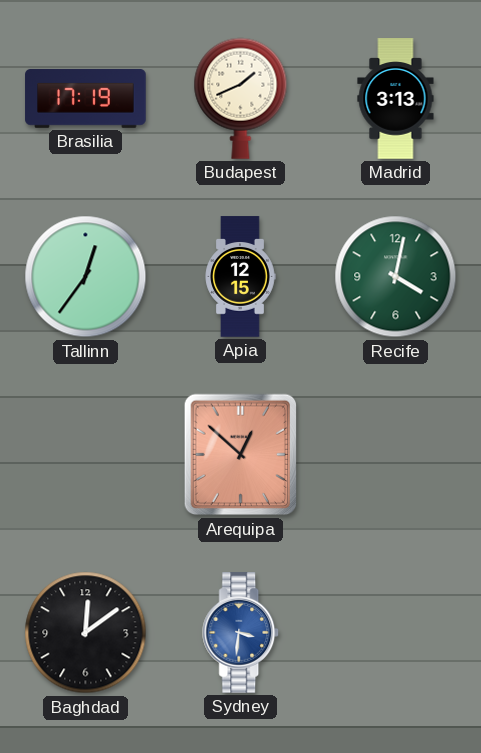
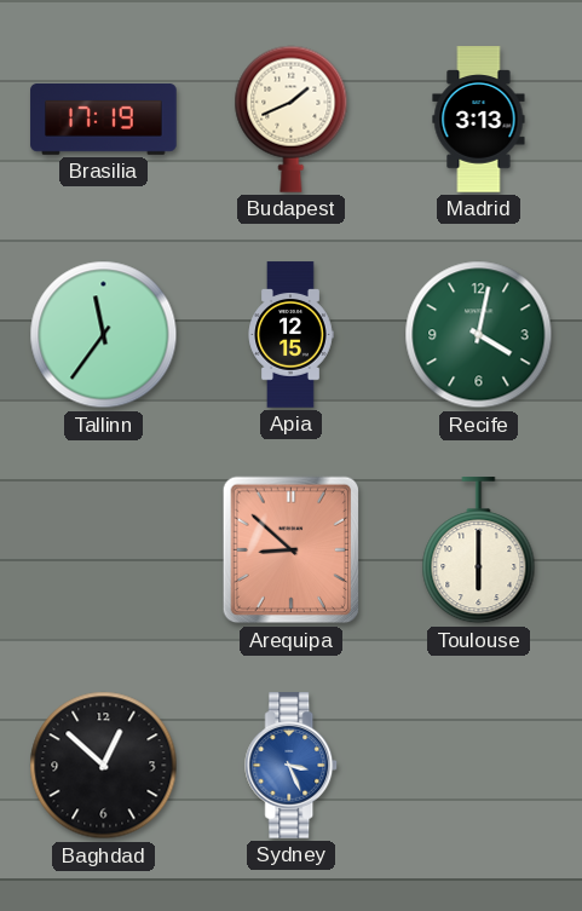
Tallinn: 12:36 -> 11:36
Arequipa: 12:52 -> 8:52
Toulouse: none -> 6:00
Baghdad: 12:09 -> 12:52
Sydney: 3:31 -> 3:26
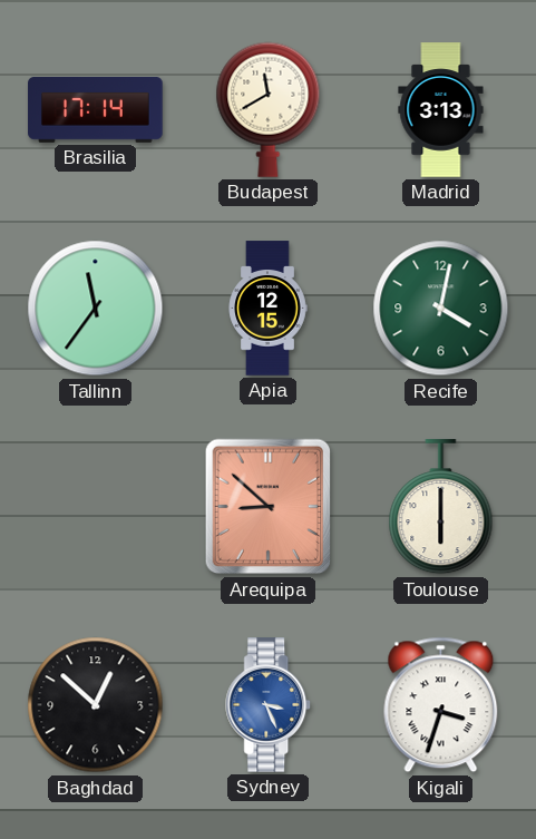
Brasilia: 17:19 -> 17:14
Budapest: 1:41 -> 11:40
Kigali: none -> 3:33
